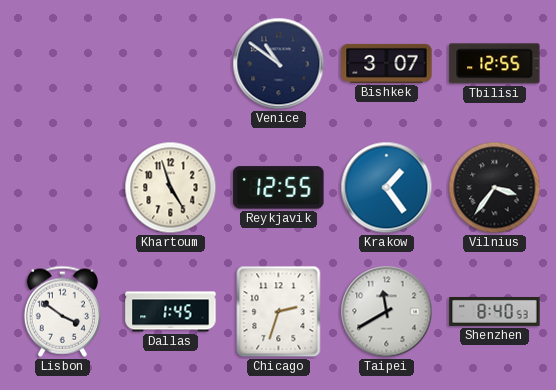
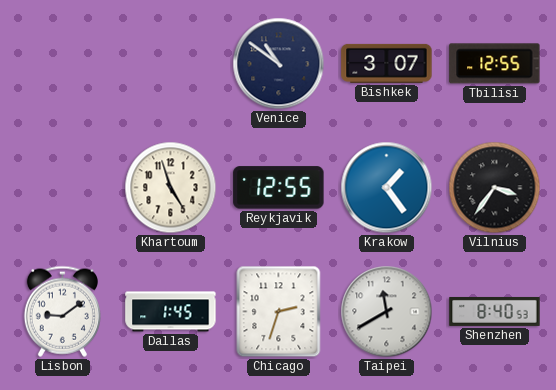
Lisbon: 3:51 -> 9:09
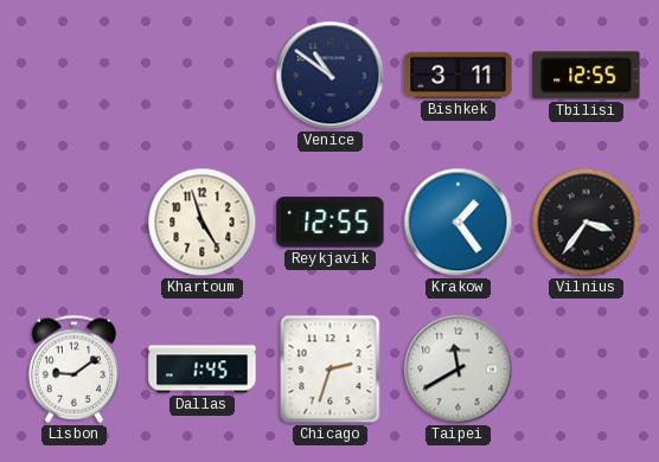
Bishkek: 3:07 -> 3:11
Shenzhen: 8:40 -> none
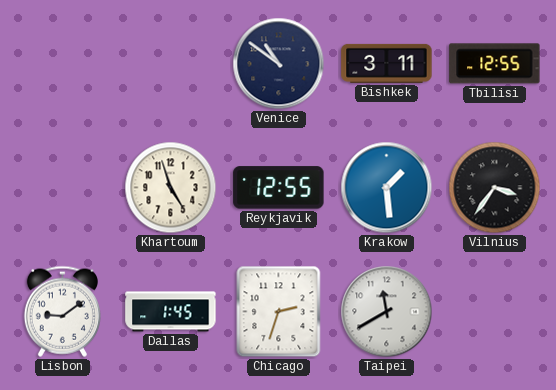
Krakow: 1:24 -> 1:29
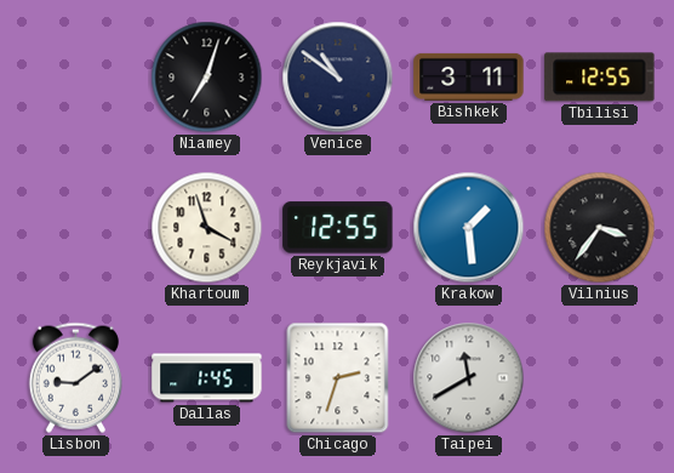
Niamey: none -> 7:03
Khartoum: 4:57 -> 3:57
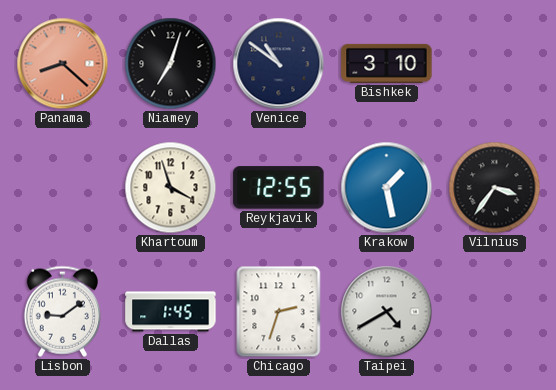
Panama: none -> 8:22
Bishkek: 3:11 -> 3:10
Tbilisi: 12:55 -> none
Krakow: 1:29 -> 1:28
Taipei: 11:40 -> 4:40
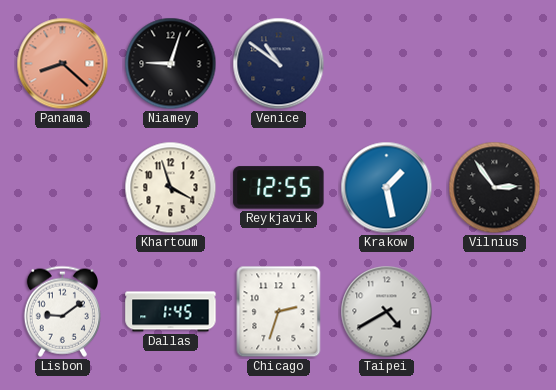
Niamey: 7:03 -> 9:03
Bishkek: 3:10 -> none
Vilnius: 3:36 -> 2:54
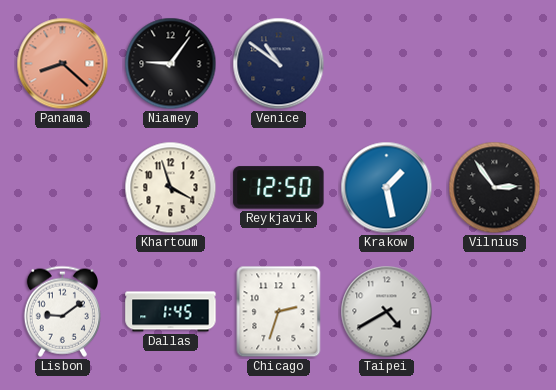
Niamey: 9:03 -> 9:06
Reykjavik: 12:55 -> 12:50
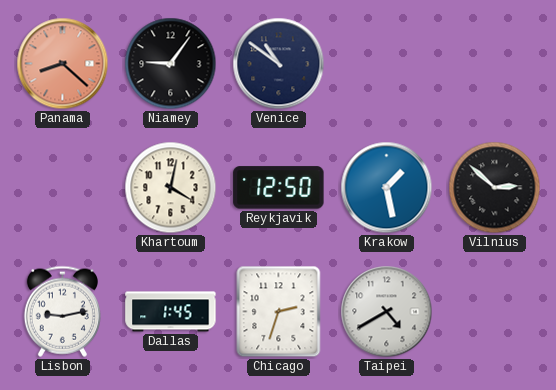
Khartoum: 3:57 -> 4:02
Vilnius: 2:54 -> 2:52
Lisbon: 9:09 -> 9:13
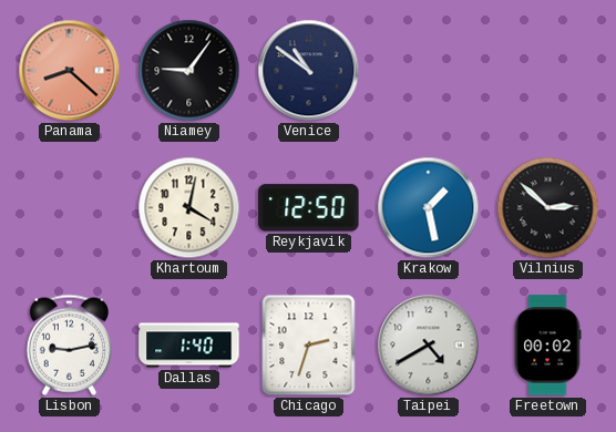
Dallas: 1:45 -> 1:40
Freetown: none -> 00:02
